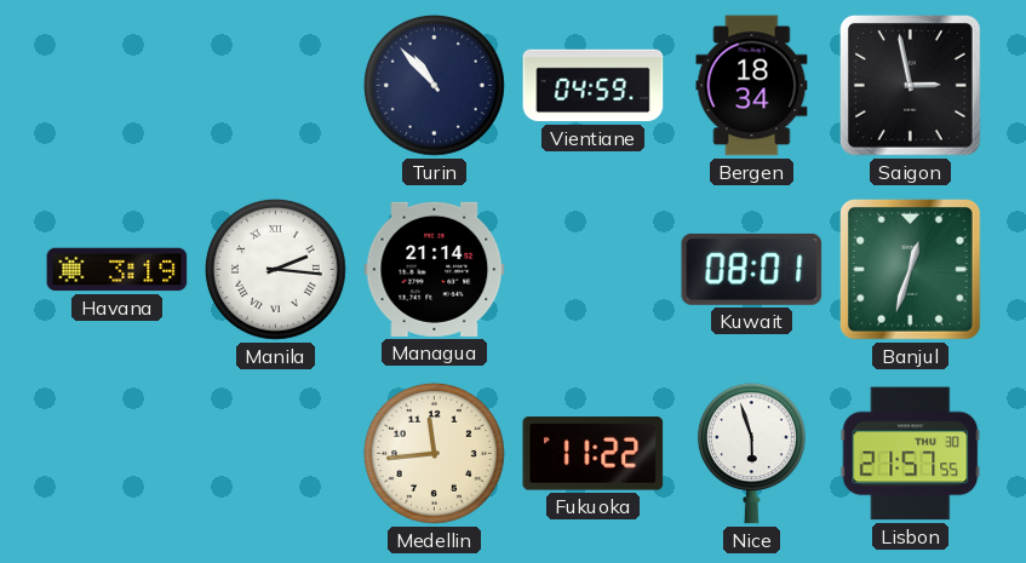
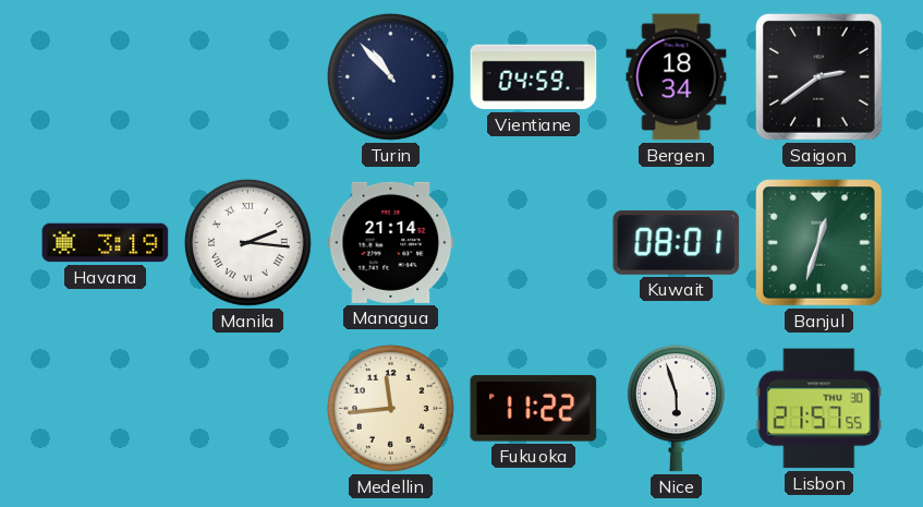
Saigon: 2:58 -> 2:39
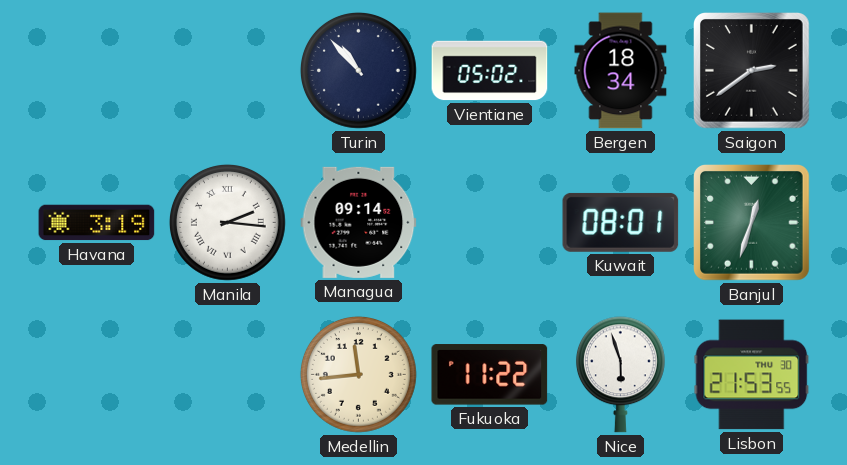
Vientiane: 04:59 -> 05:02
Managua: 21:14 -> 09:14
Lisbon: 21:57 -> 21:53
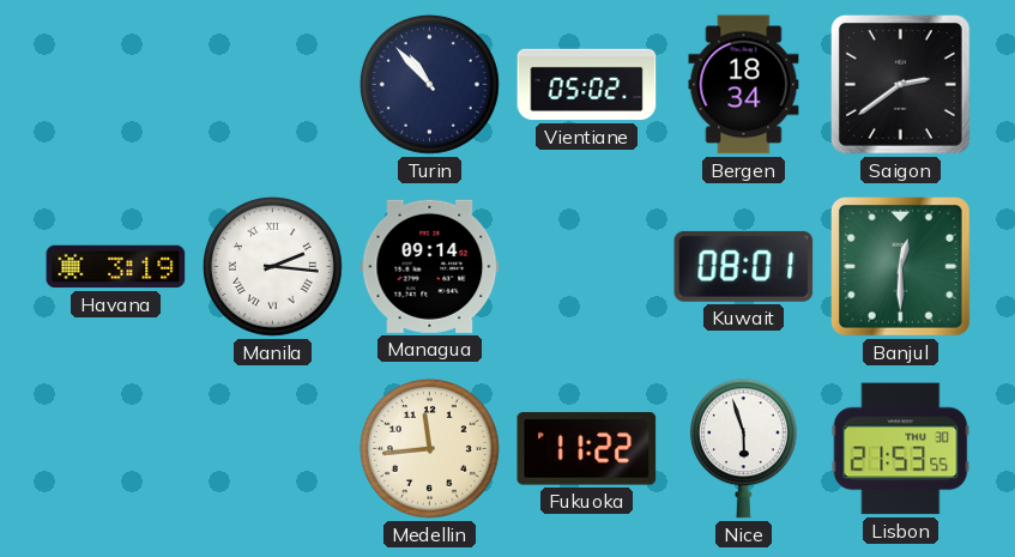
Banjul: 12:33 -> 12:30
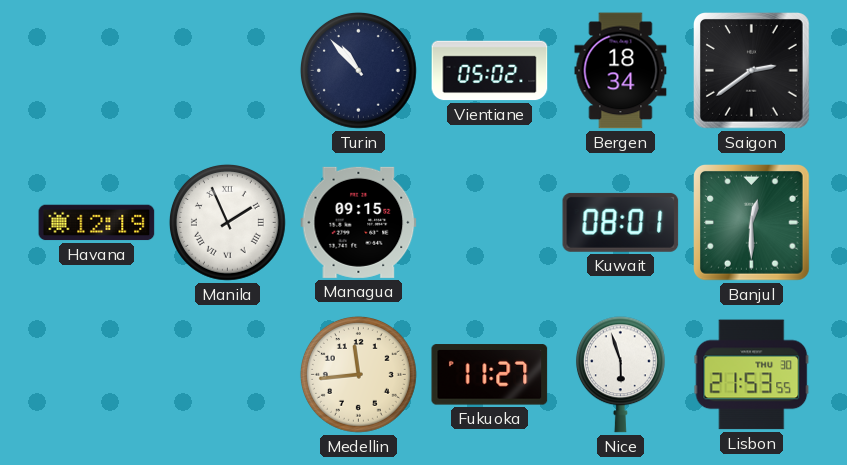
Havana: 3:19 -> 12:19
Manila: 2:16 -> 1:56
Managua: 09:14 -> 09:15
Fukuoka: 11:22 -> 11:27
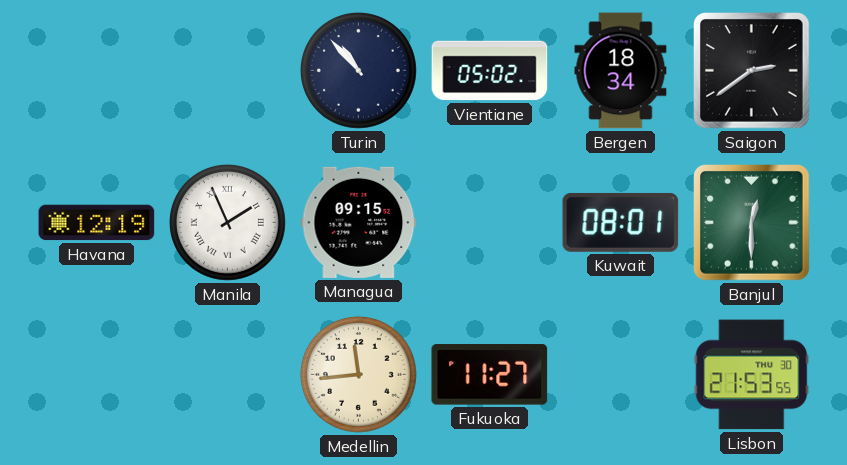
Nice: 5:57 -> none
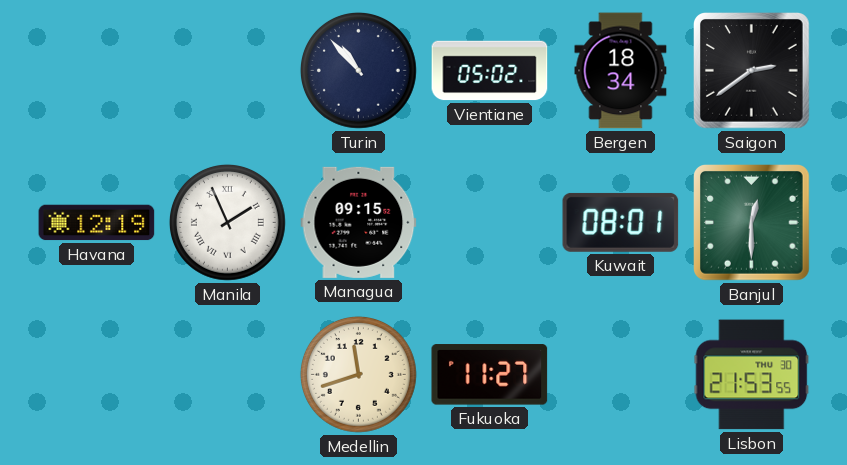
Medellin: 11:44 -> 11:42
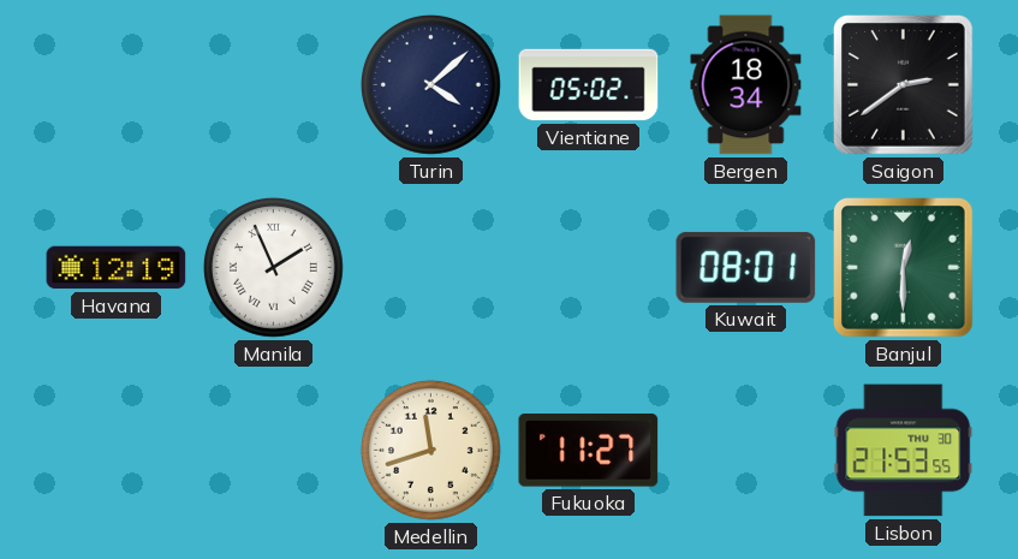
Turin: 10:53 -> 4:08
Managua: 09:15 -> none
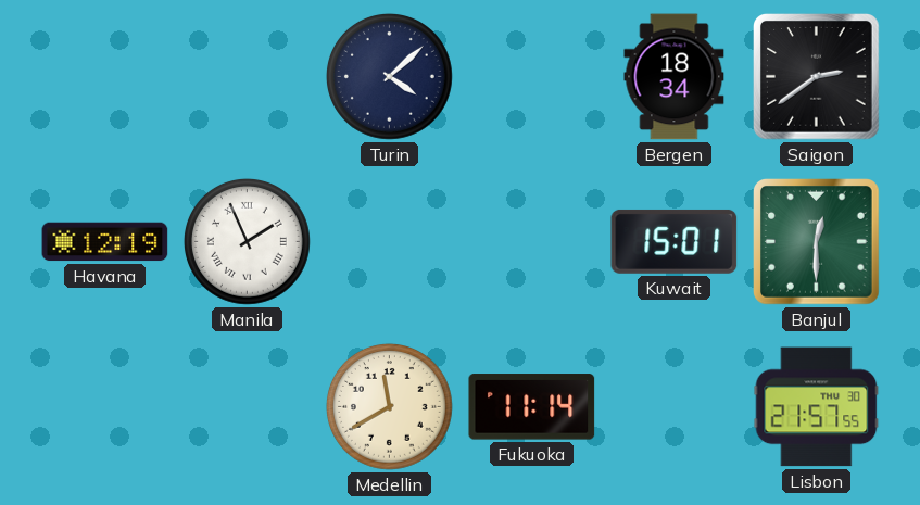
Vientiane: 05:02 -> none
Kuwait: 08:01 -> 15:01
Medellin: 11:42 -> 11:40
Fukuoka: 11:27 -> 11:14
Lisbon: 21:53 -> 21:57
